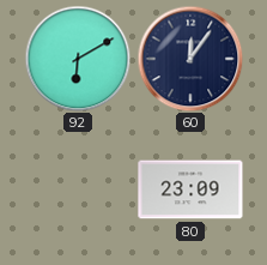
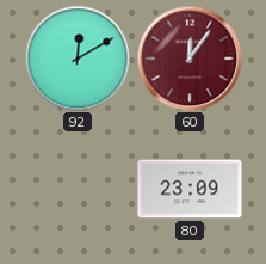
92: 6:10 -> 12:10
60 dial: navy -> burgundy
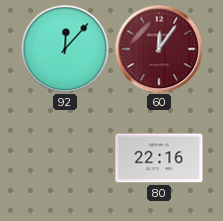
92: 12:10 -> 12:07
80: 23:09 -> 22:16
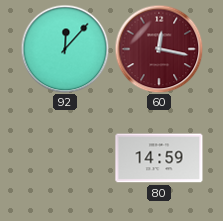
60: 12:06 -> 12:17
80: 22:16 -> 14:59
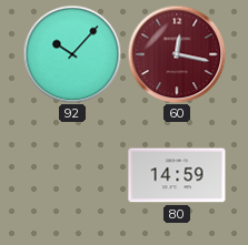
92: 12:07 -> 10:07
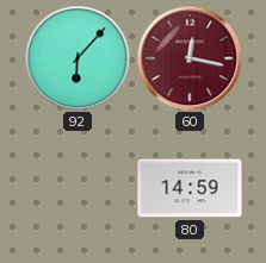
92: 10:07 -> 6:07
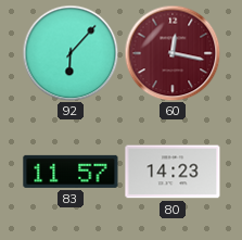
83: none -> 11:57
80: 14:59 -> 14:23
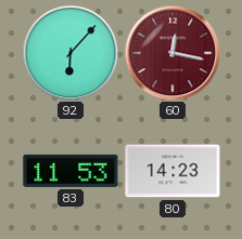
83: 11:57 -> 11:53
